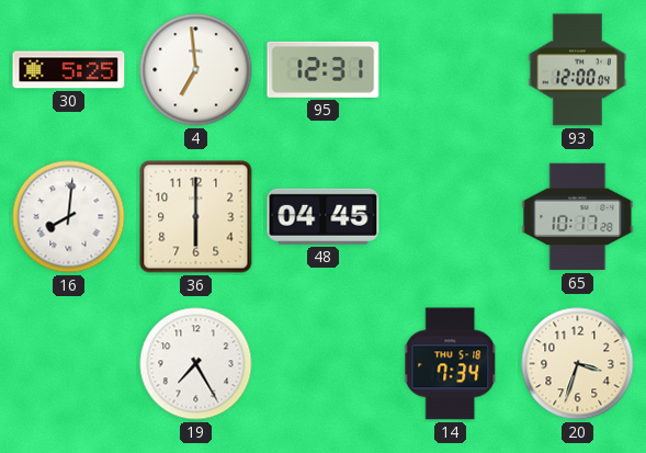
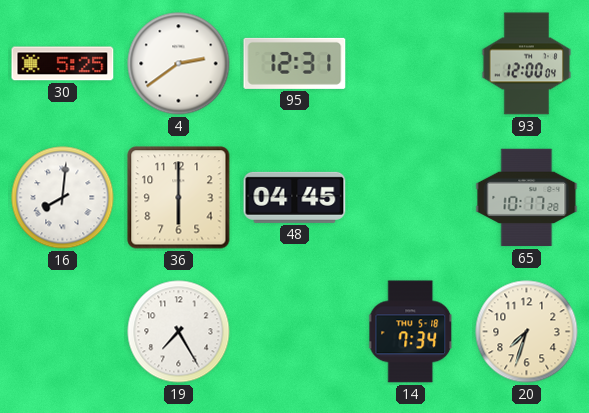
4: 6:59 -> 2:39
20: 3:33 -> 7:33
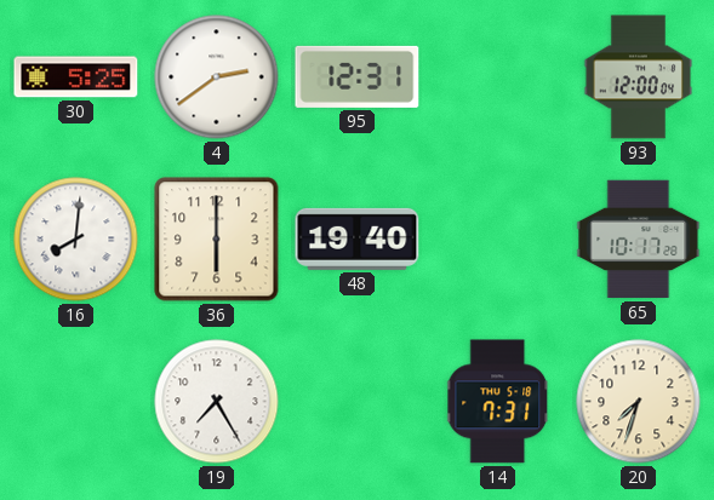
48: 04:45 -> 19:40
14: 7:34 -> 7:31
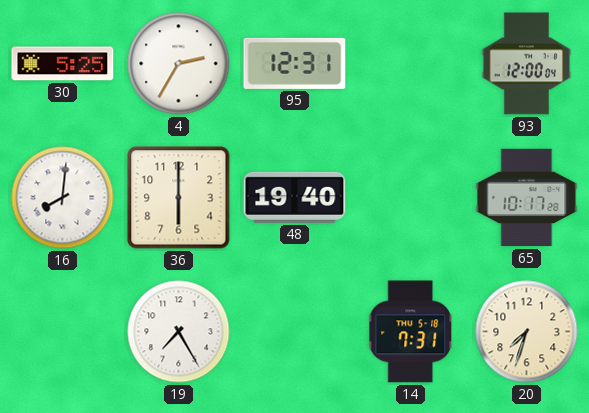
4: 2:39 -> 2:35
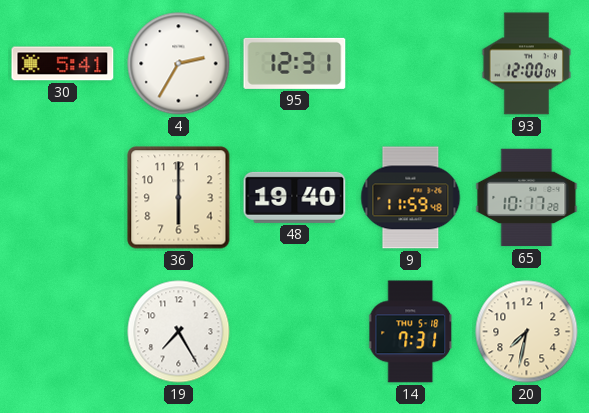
30: 5:25 -> 5:41
16: 8:01 -> none
9: none -> 11:59
20: 7:33 -> 7:32
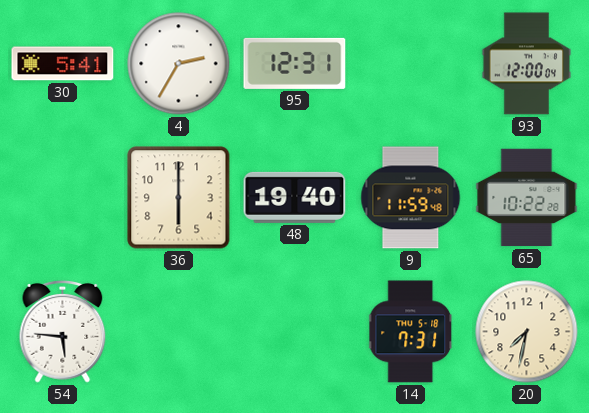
65: 10:17 -> 10:22
54: none -> 5:46
19: 7:25 -> none
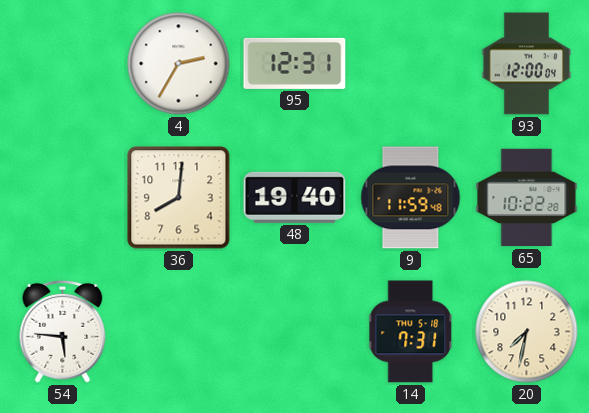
30: 5:41 -> none
36: 6:00 -> 8:01
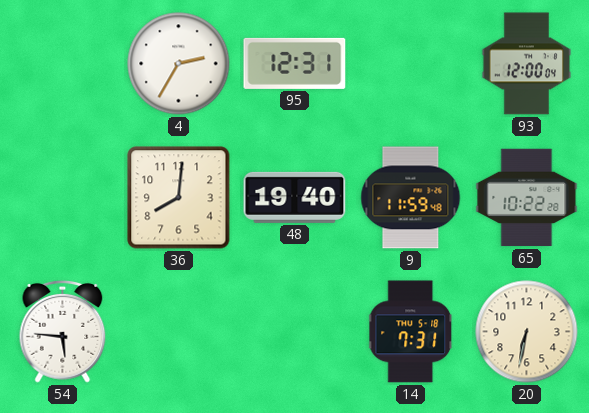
20: 7:32 -> 6:32
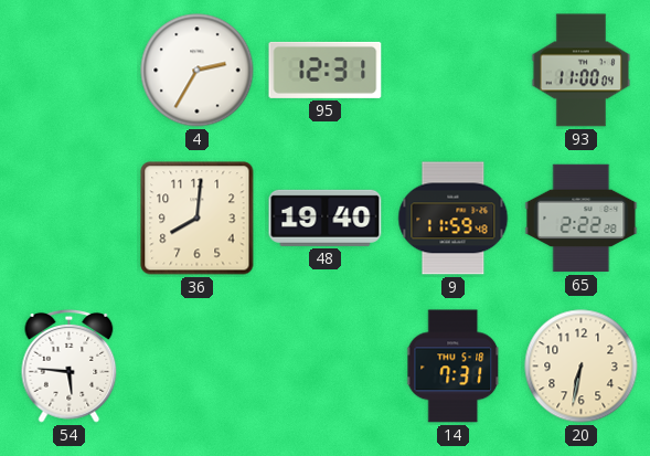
93: 12:00 -> 11:00
65: 10:22 -> 2:22
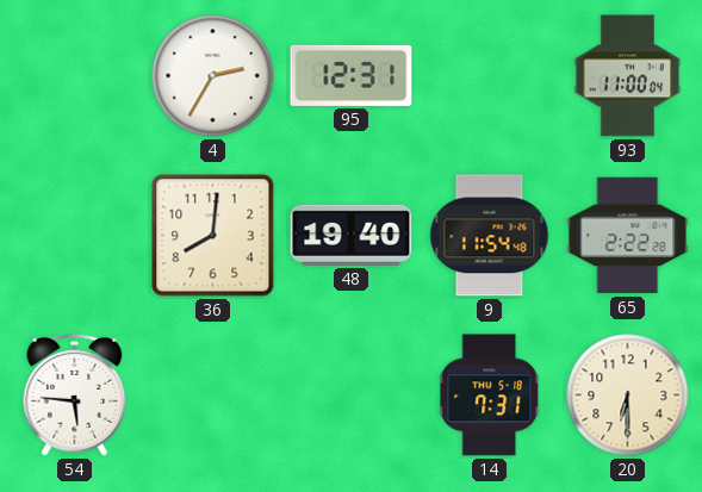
9: 11:59 -> 11:54
20: 6:32 -> 6:30
